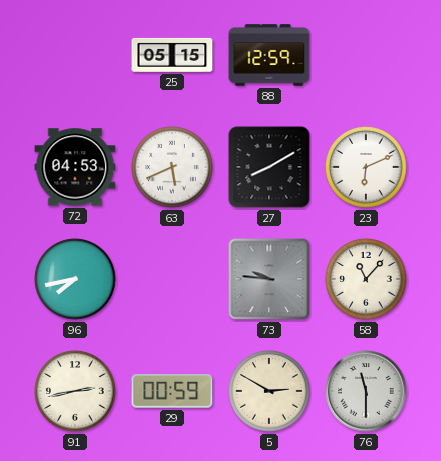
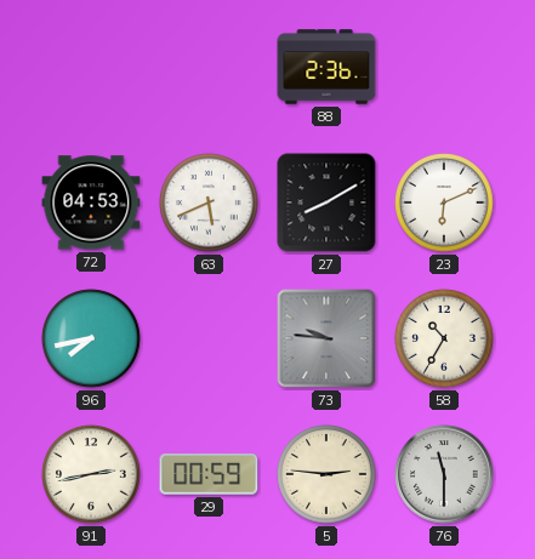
25: 05:15 -> none
88: 12:59 -> 2:36
58: 11:07 -> 10:35
5: 2:50 -> 2:46
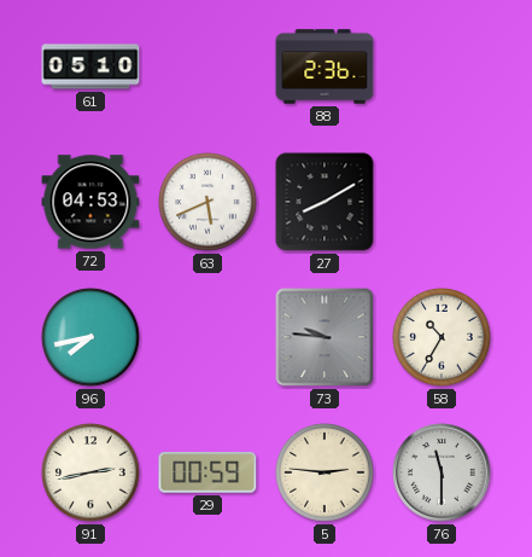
61: none -> 05:10
23: 6:11 -> none
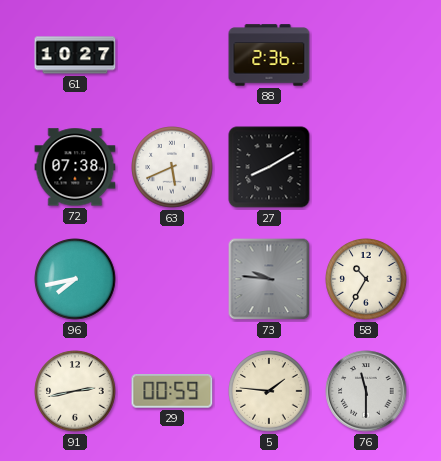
61: 05:10 -> 10:27
72: 04:53 -> 07:38
5: 2:46 -> 1:46
